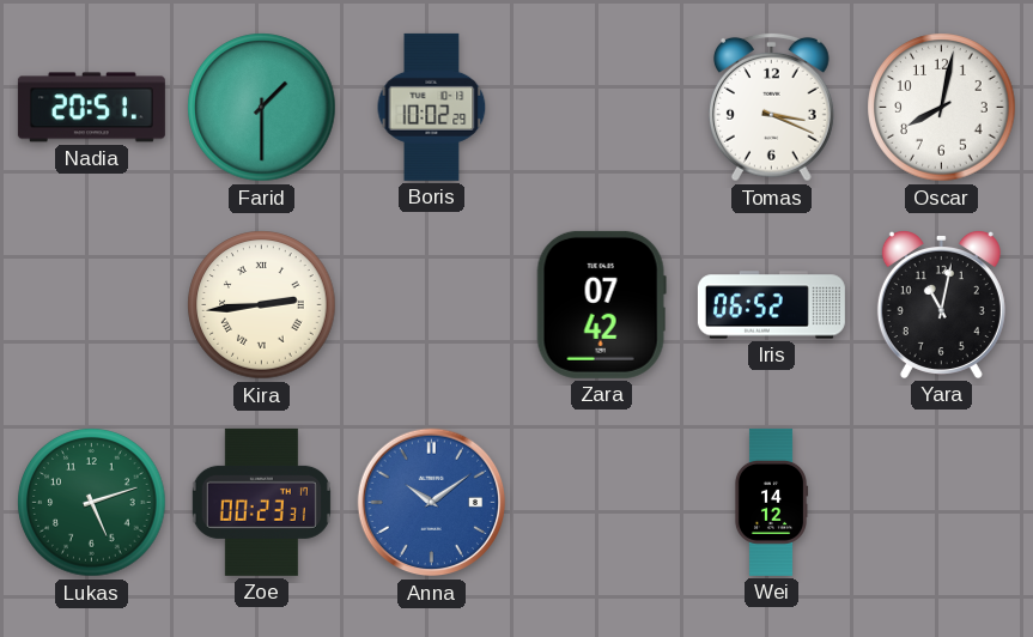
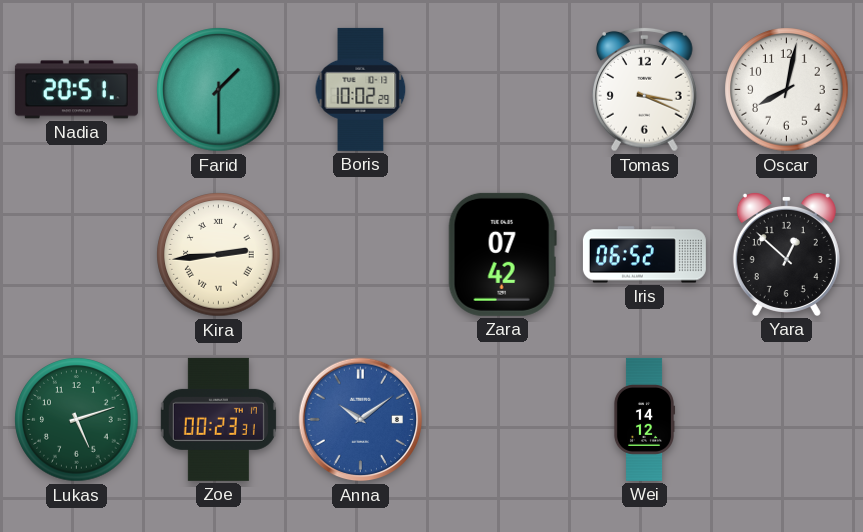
Yara: 11:02 -> 12:52
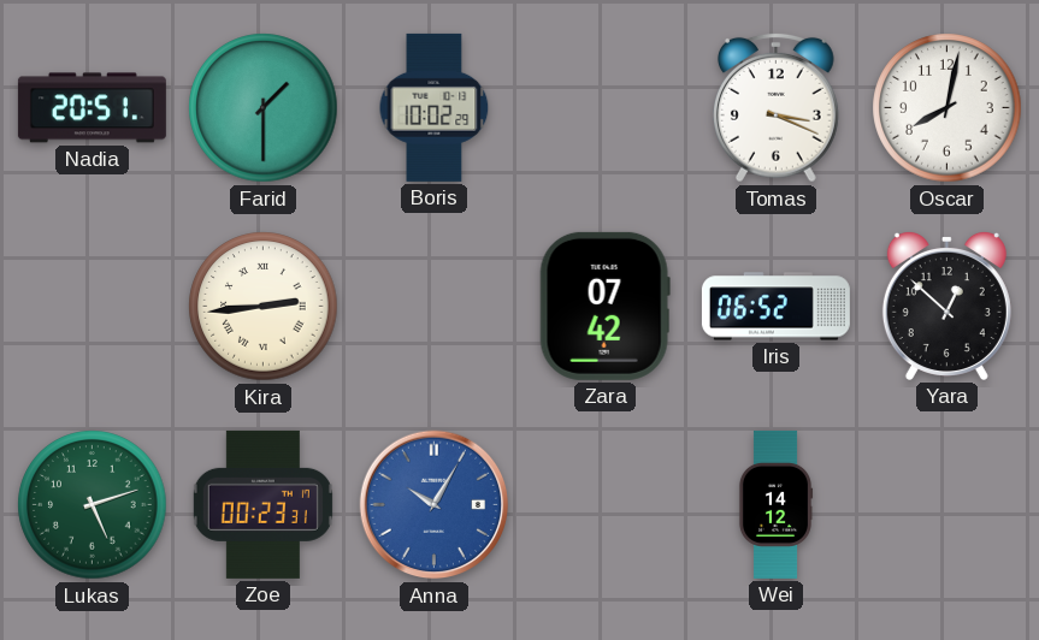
Anna: 10:09 -> 10:05
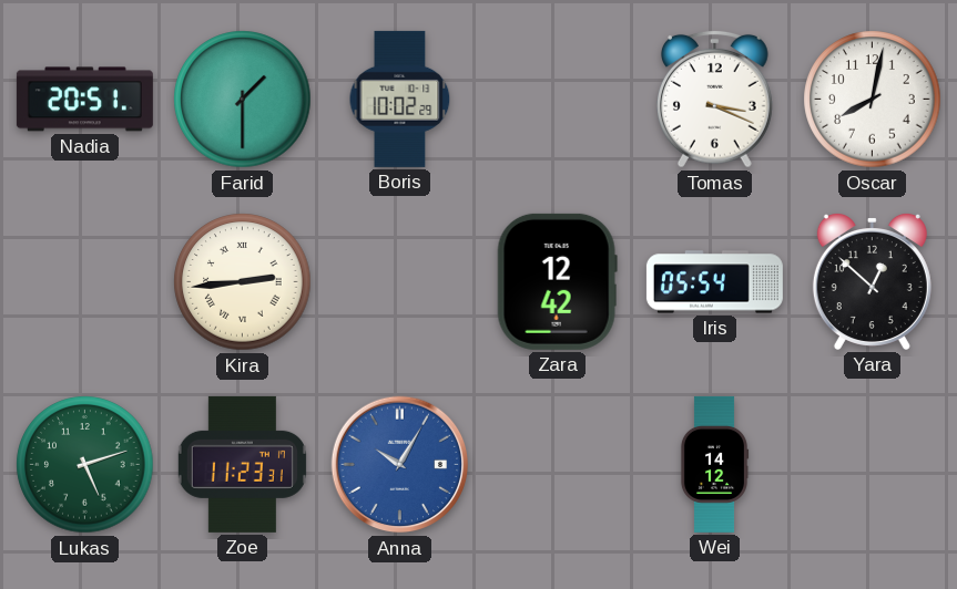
Zara: 07:42 -> 12:42
Iris: 06:52 -> 05:54
Zoe: 00:23 -> 11:23
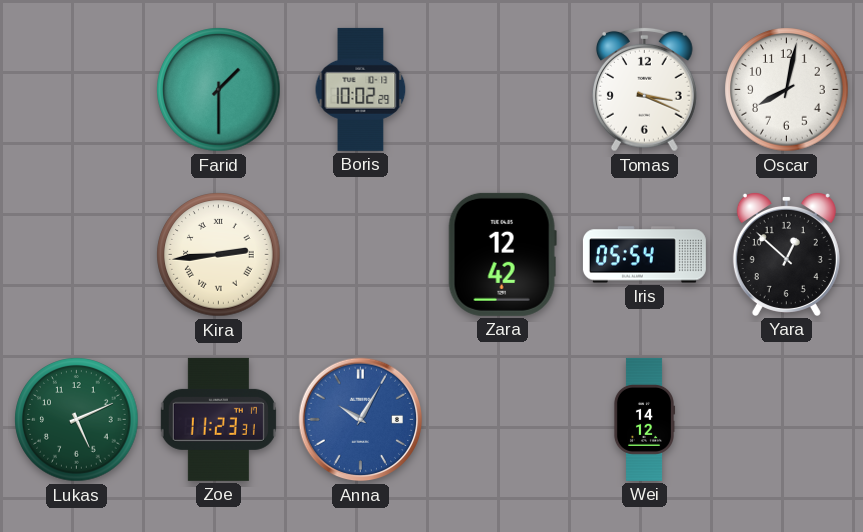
Nadia: 20:51 -> none
Lukas: 5:12 -> 5:11
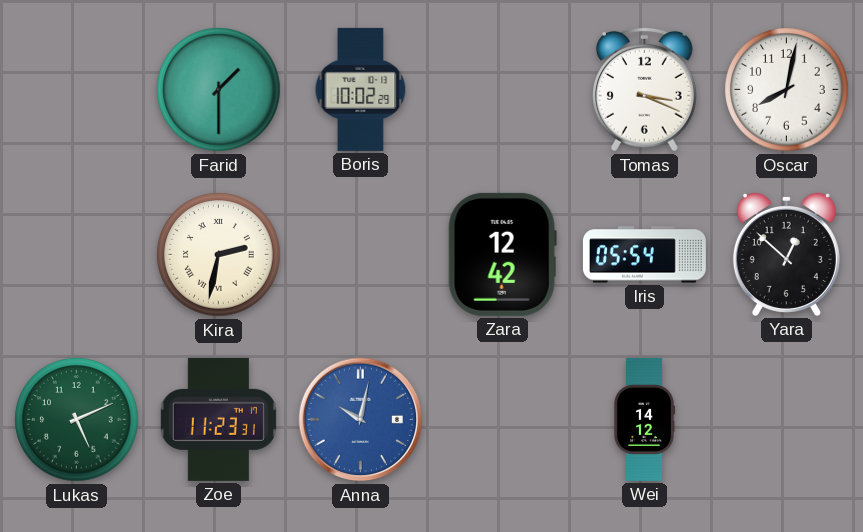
Kira: 2:44 -> 2:32
Anna: 10:05 -> 10:02
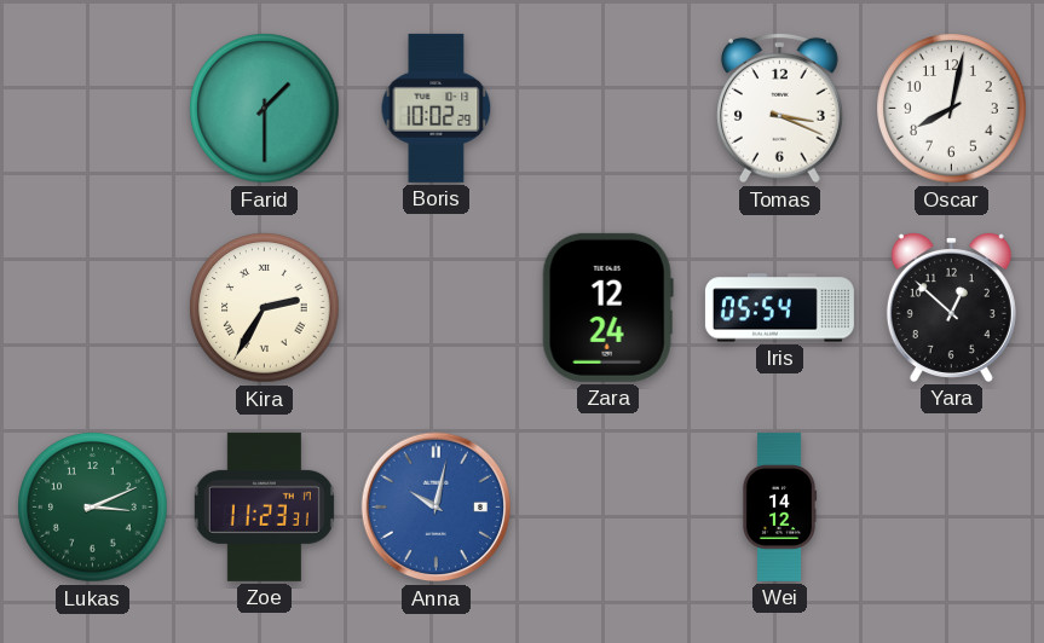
Kira: 2:32 -> 2:35
Zara: 12:42 -> 12:24
Lukas: 5:11 -> 3:11
